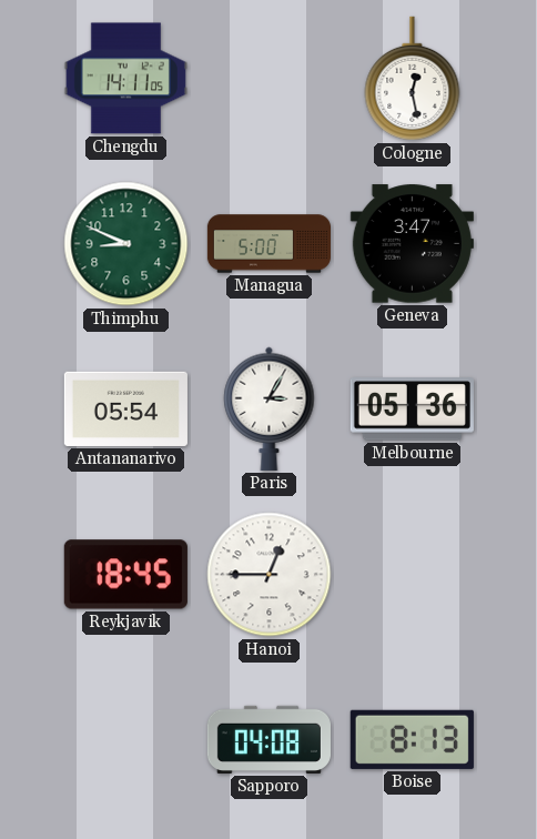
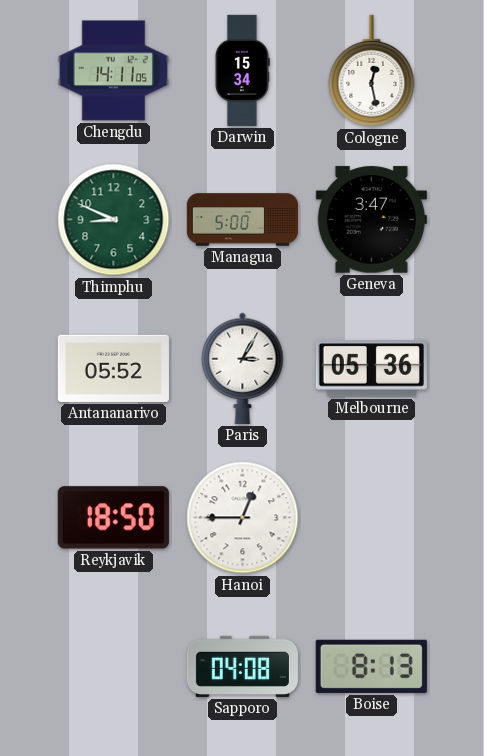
Darwin: none -> 15:34
Antananarivo: 05:54 -> 05:52
Reykjavik: 18:45 -> 18:50
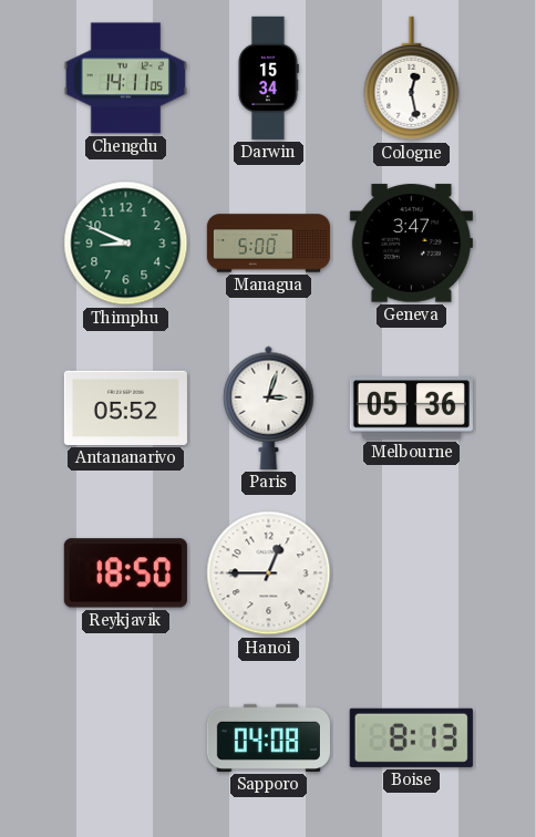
Paris: 3:05 -> 3:03
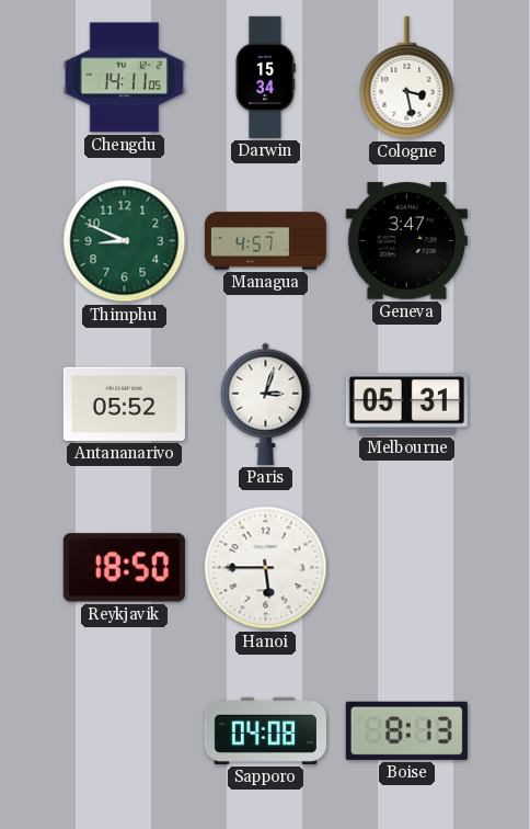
Cologne: 12:28 -> 3:28
Managua: 5:00 -> 4:57
Melbourne: 05:36 -> 05:31
Hanoi: 12:45 -> 5:45
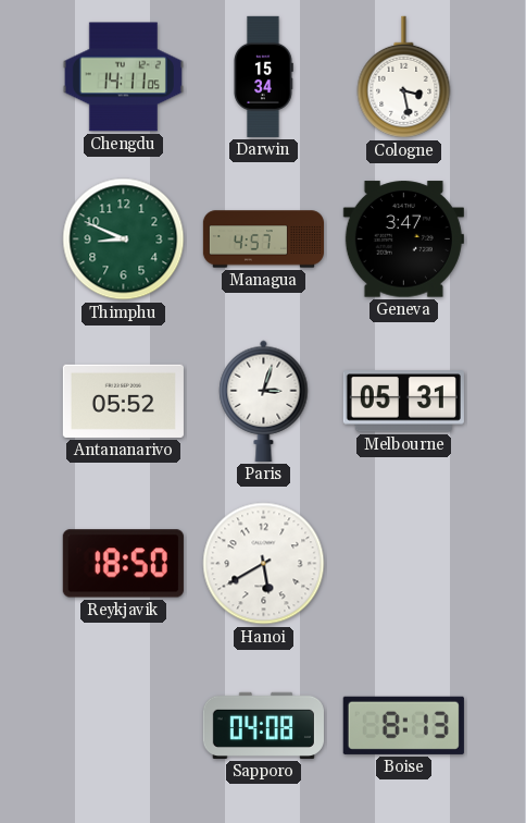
Hanoi: 5:45 -> 5:40
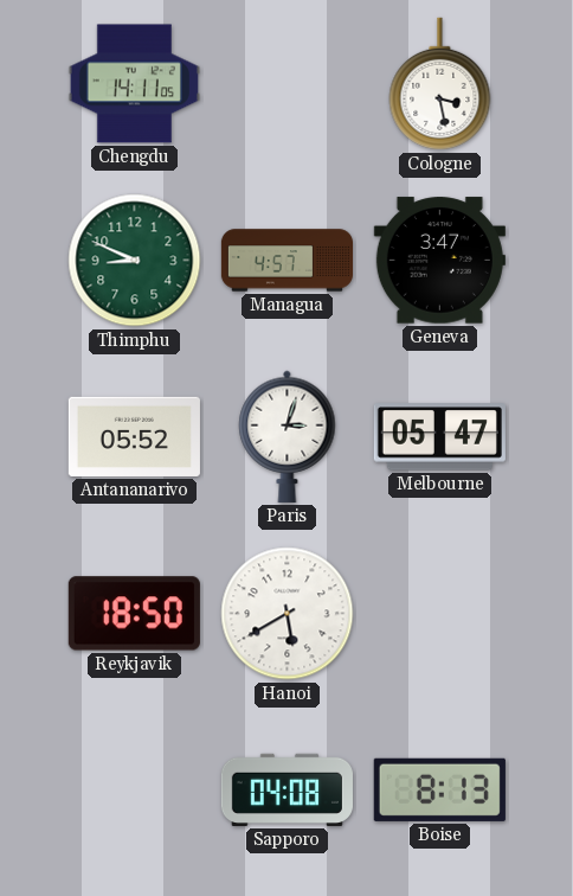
Darwin: 15:34 -> none
Melbourne: 05:31 -> 05:47
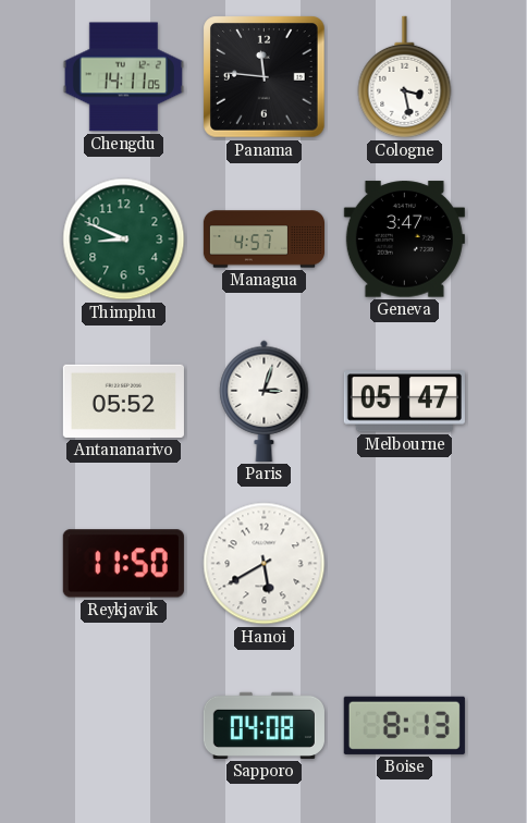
Panama: none -> 11:46
Reykjavik: 18:50 -> 11:50
